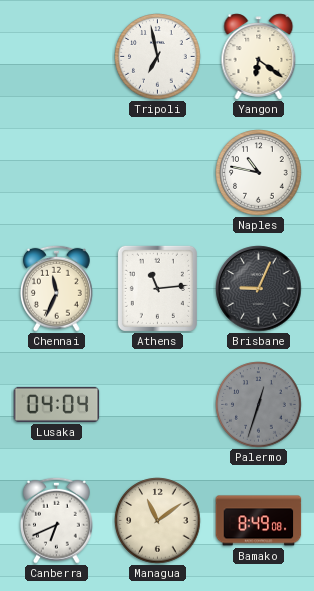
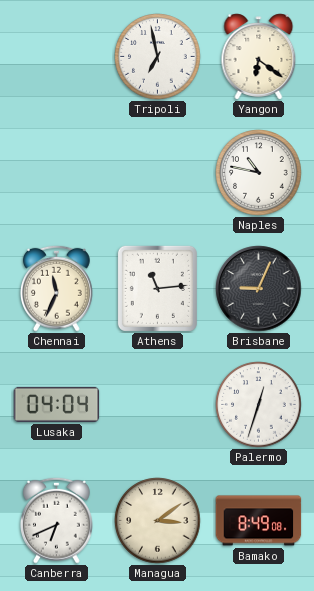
Palermo dial: grey -> white
Managua: 11:09 -> 3:09
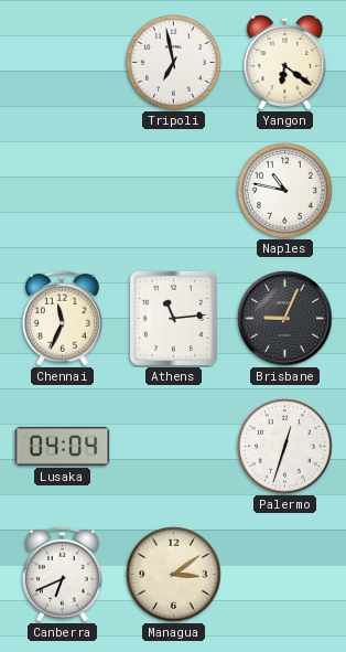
Bamako: 8:49 -> none
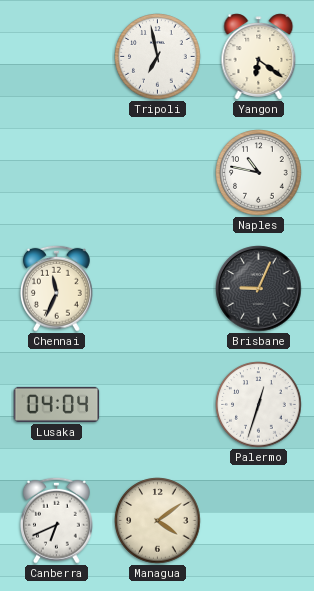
Athens: 11:14 -> none
Managua: 3:09 -> 4:09
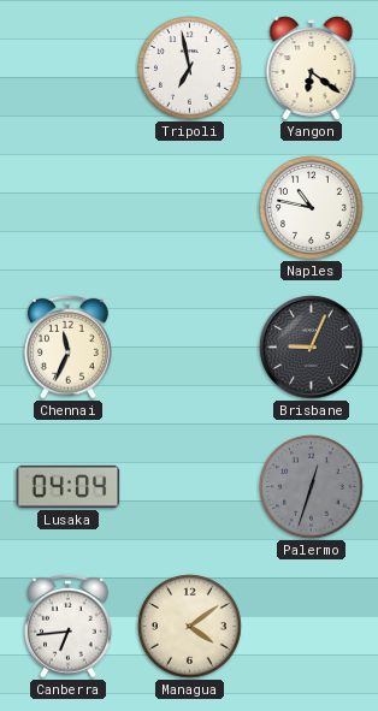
Palermo dial: white -> grey
Canberra: 6:41 -> 6:44
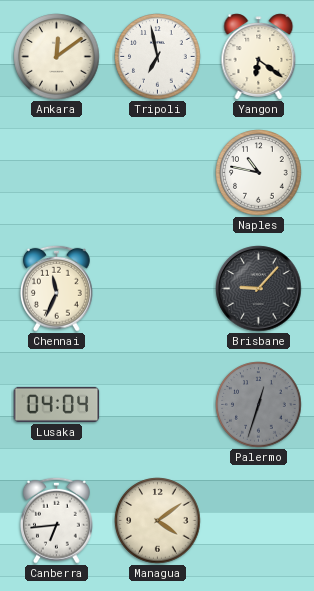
Ankara: none -> 12:09
Brisbane: 9:04 -> 9:07
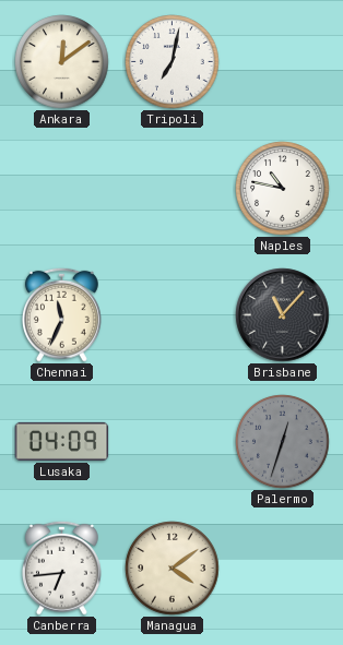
Tripoli: 6:58 -> 7:02
Yangon: 6:21 -> none
Brisbane: 9:07 -> 11:07
Lusaka: 04:04 -> 04:09
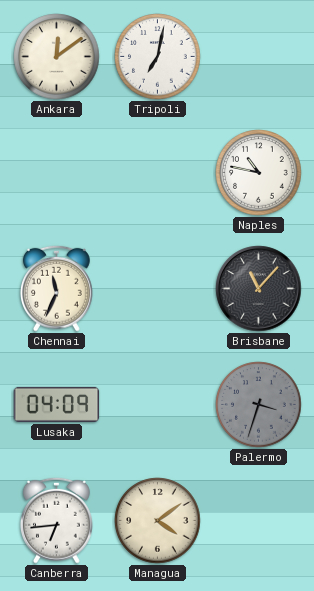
Palermo: 12:33 -> 3:33
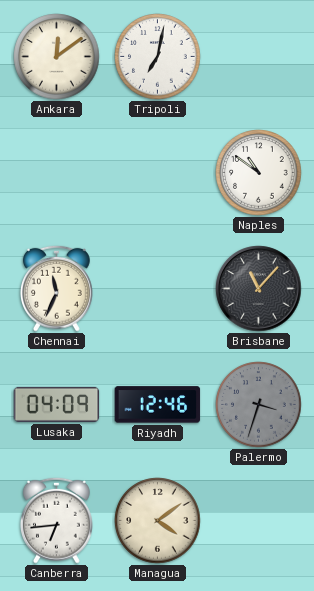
Naples: 10:47 -> 10:51
Riyadh: none -> 12:46
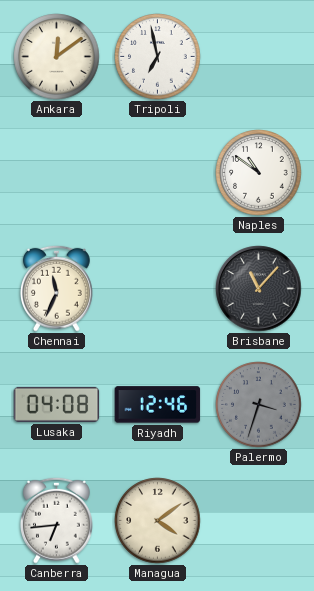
Tripoli: 7:02 -> 6:58
Lusaka: 04:09 -> 04:08
